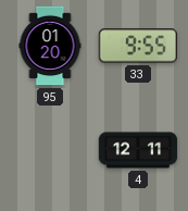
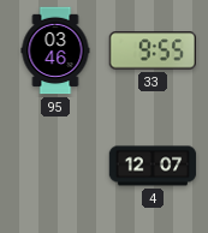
95: 01:20 -> 03:46
4: 12:11 -> 12:07
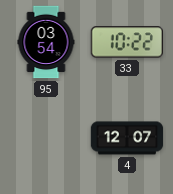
95: 03:46 -> 03:54
33: 9:55 -> 10:22
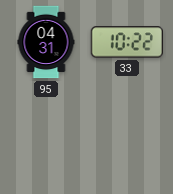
95: 03:54 -> 04:31
4: 12:07 -> none
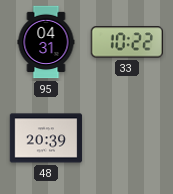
48: none -> 20:39
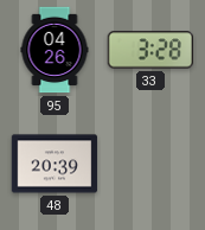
95: 04:31 -> 04:26
33: 10:22 -> 3:28
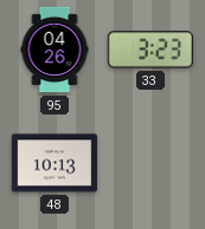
33: 3:28 -> 3:23
48: 20:39 -> 10:13
